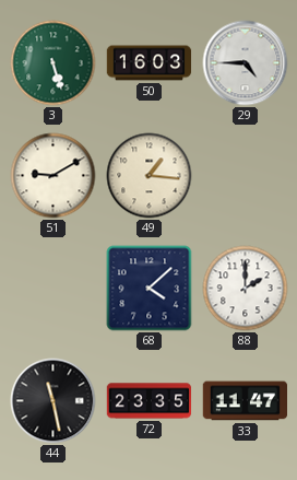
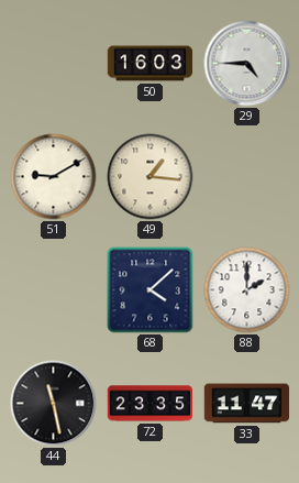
3: 5:27 -> none
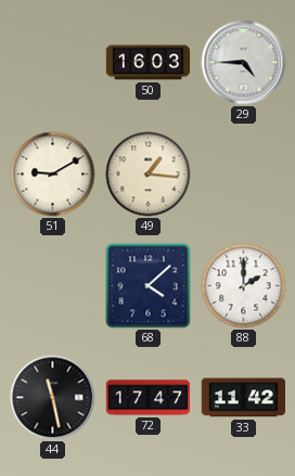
72: 23:35 -> 17:47
33: 11:47 -> 11:42
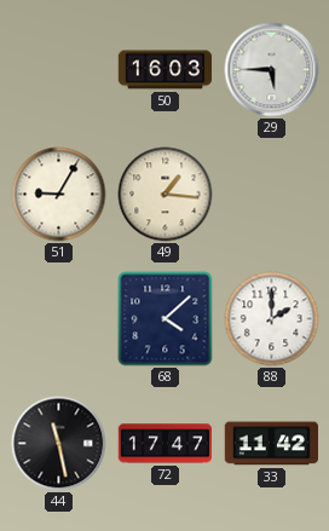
29: 4:45 -> 5:45
51: 9:10 -> 9:05
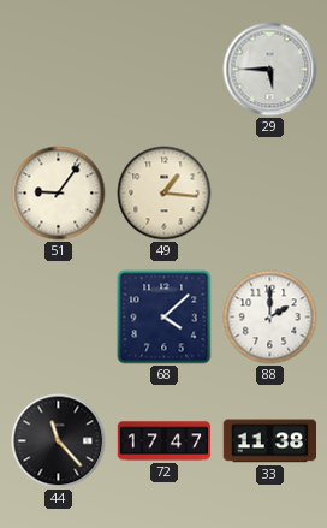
50: 16:03 -> none
51: 9:05 -> 9:06
44: 11:28 -> 11:23
33: 11:42 -> 11:38
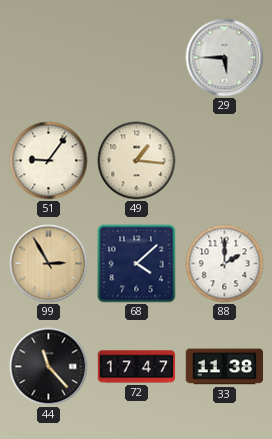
99: none -> 2:55
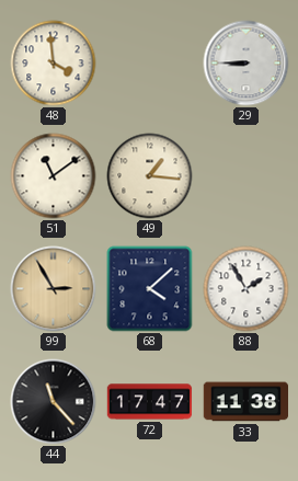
48: none -> 3:59
29: 5:45 -> 8:45
51: 9:06 -> 11:09
88: 2:00 -> 1:55
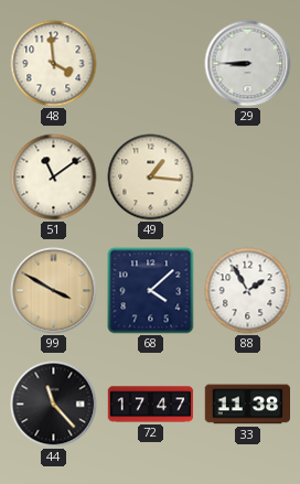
99: 2:55 -> 3:50
